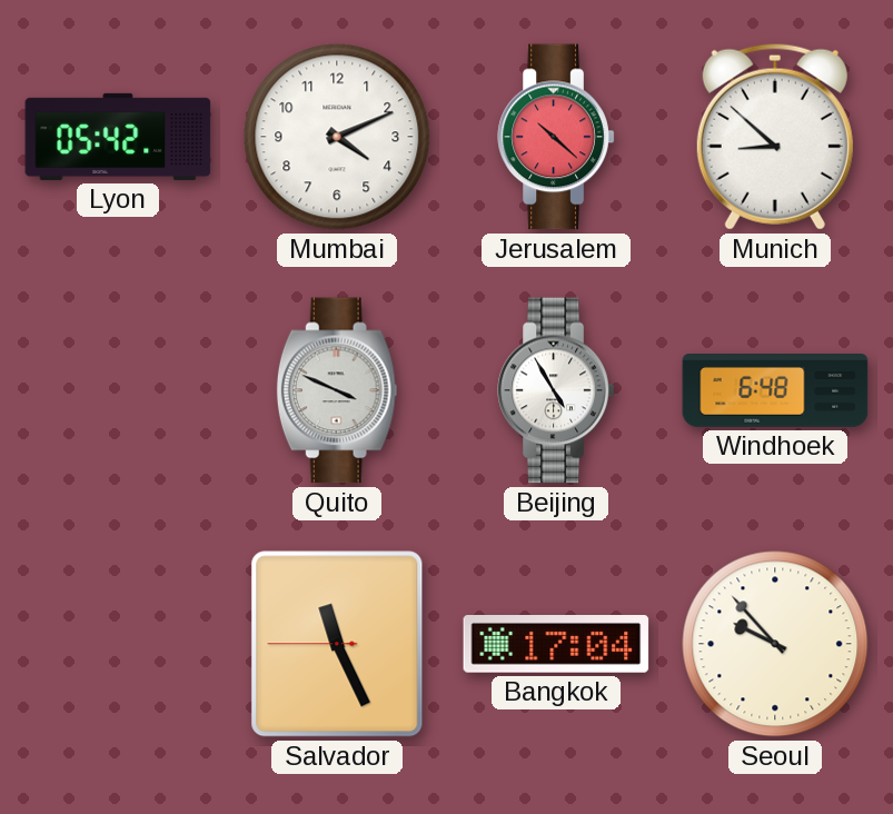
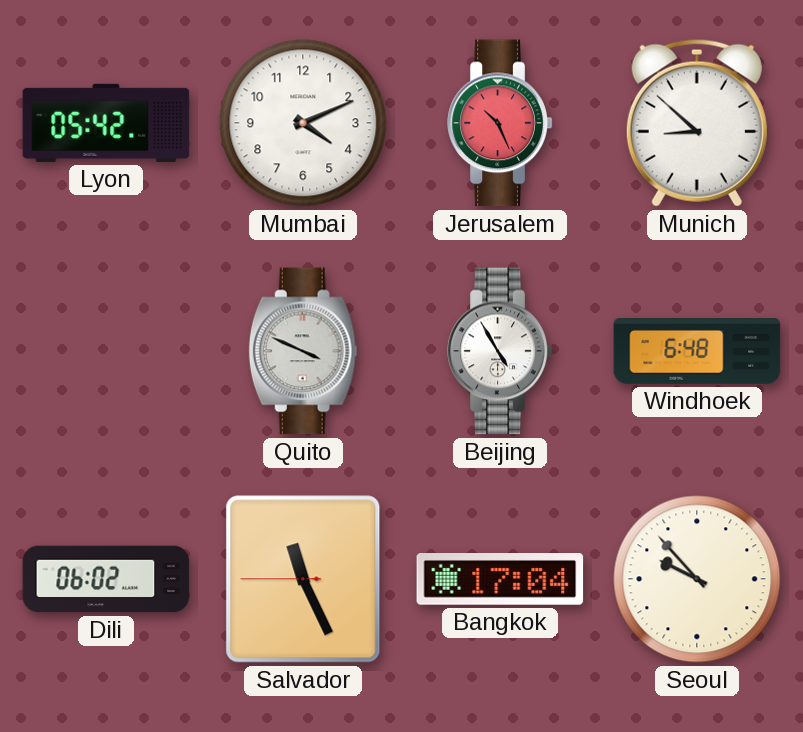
Jerusalem: 10:22 -> 10:26
Dili: none -> 06:02
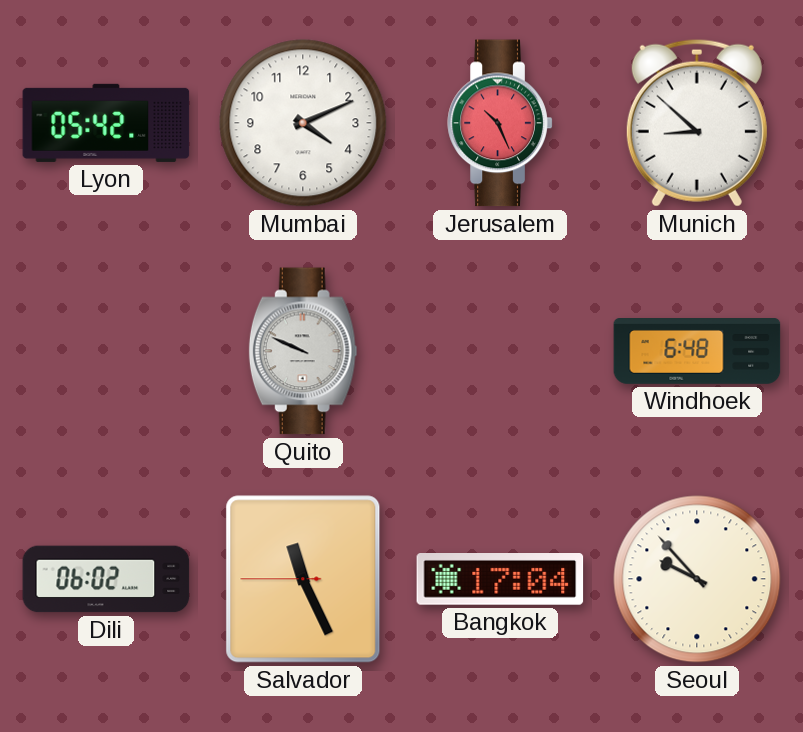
Quito: 3:49 -> 9:49
Beijing: 4:55 -> none
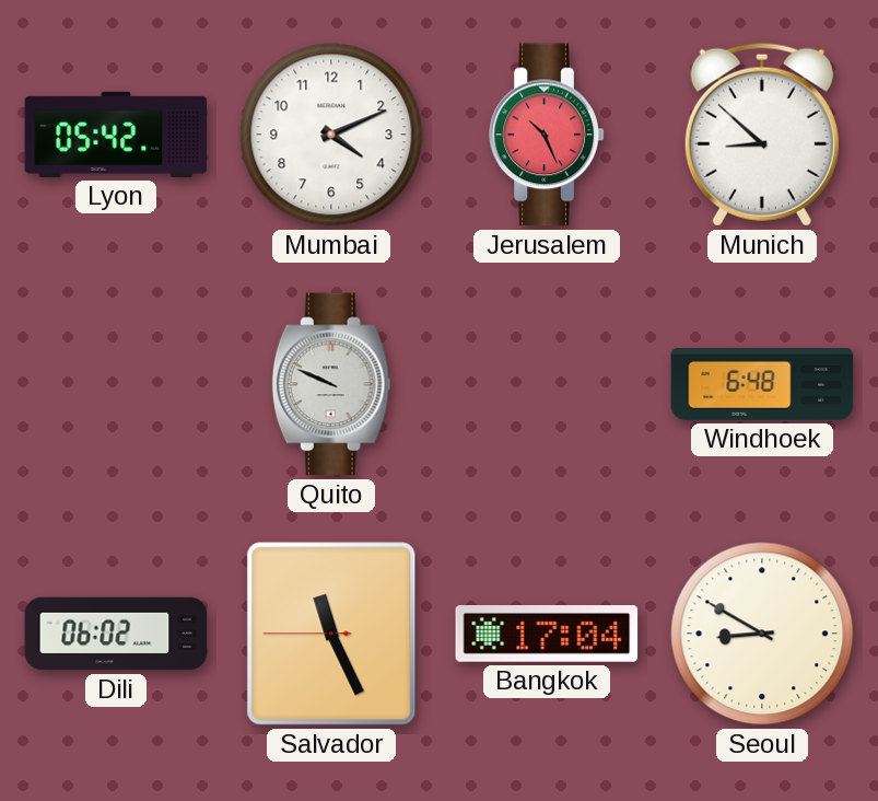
Seoul: 9:53 -> 8:50
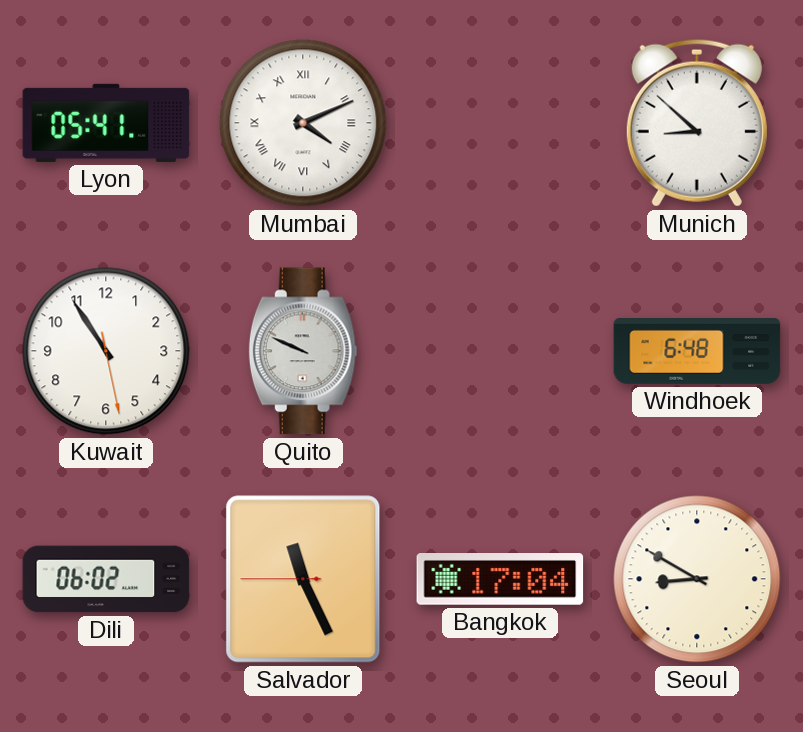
Lyon: 05:42 -> 05:41
Mumbai numerals: Arabic -> Roman
Jerusalem: 10:26 -> none
Kuwait: none -> 10:54
